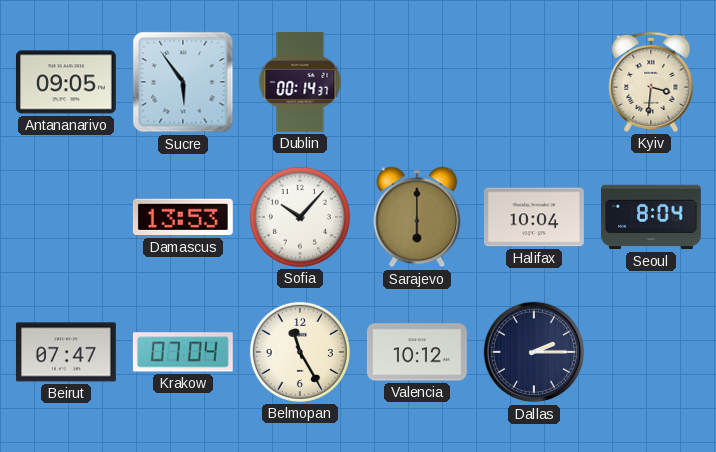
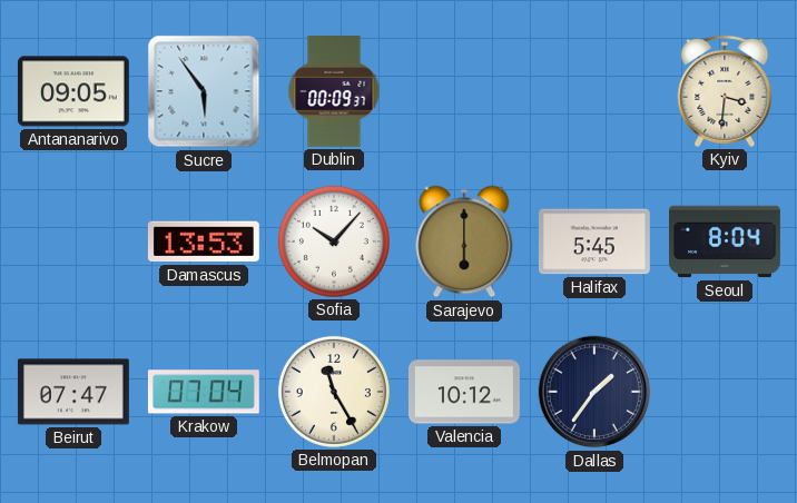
Dublin: 00:14 -> 00:09
Halifax: 10:04 -> 5:45
Dallas: 2:15 -> 1:36
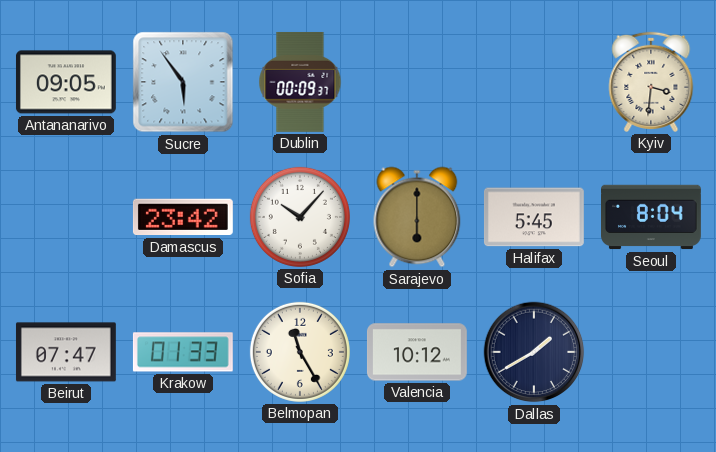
Damascus: 13:53 -> 23:42
Krakow: 07:04 -> 01:33
Dallas: 1:36 -> 1:40
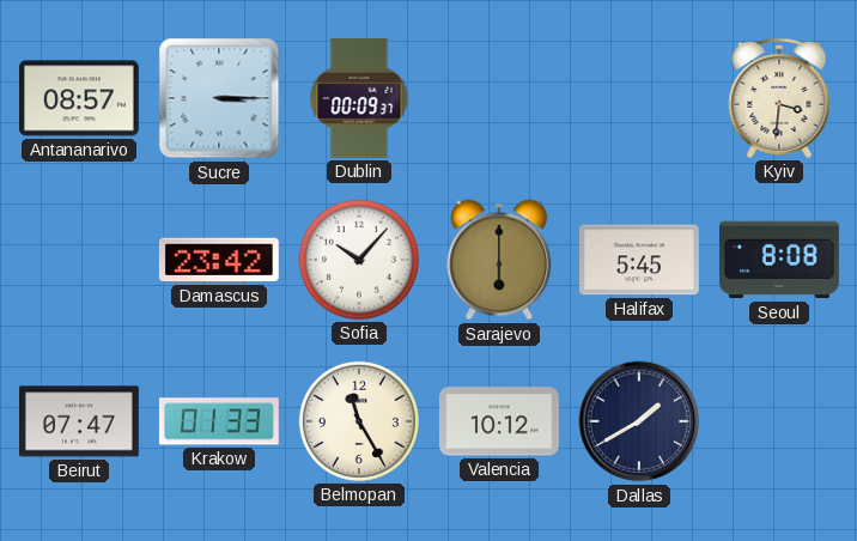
Antananarivo: 09:05 -> 08:57
Sucre: 5:54 -> 3:15
Seoul: 8:04 -> 8:08
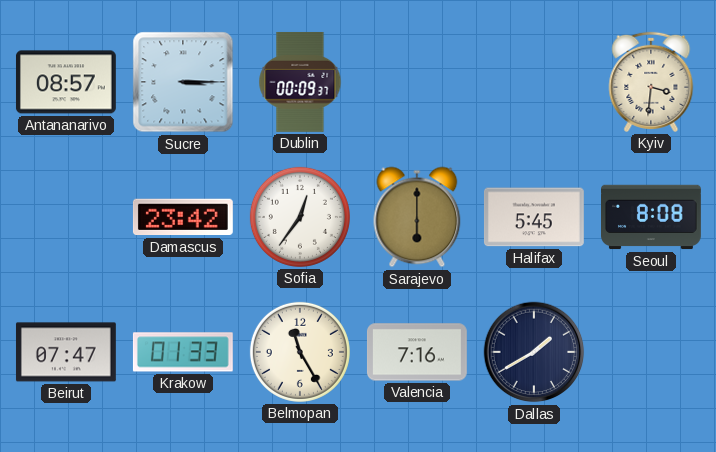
Sofia: 10:07 -> 12:36
Valencia: 10:12 -> 7:16
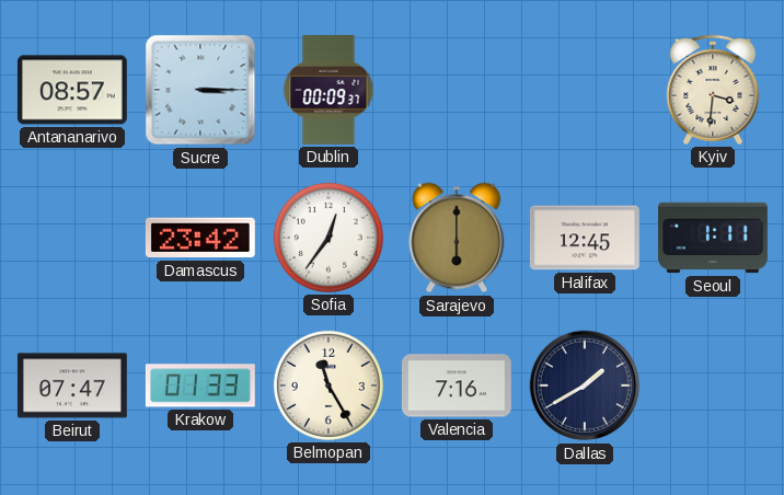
Halifax: 5:45 -> 12:45
Seoul: 8:08 -> 1:11
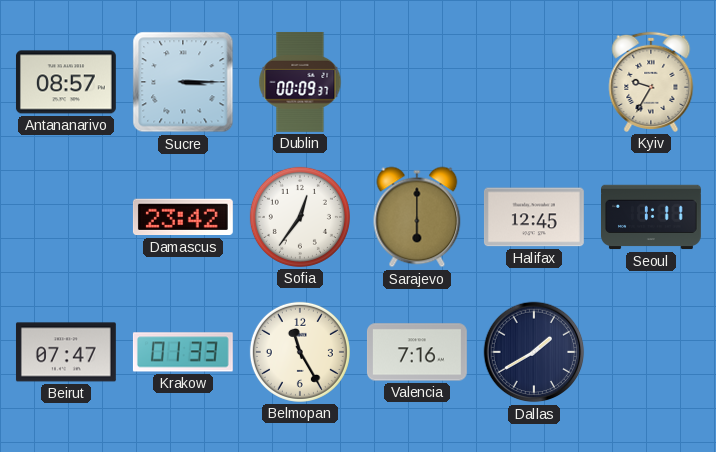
Kyiv: 3:31 -> 9:35
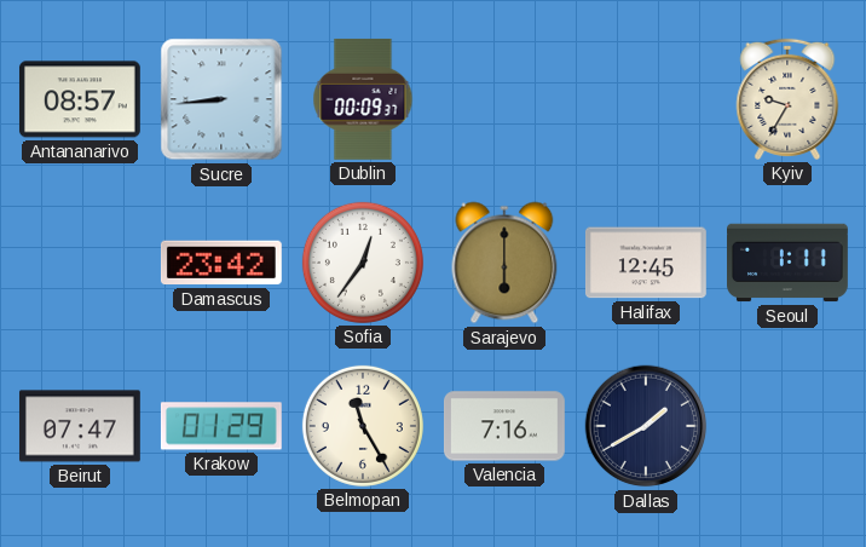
Sucre: 3:15 -> 8:44
Krakow: 01:33 -> 01:29
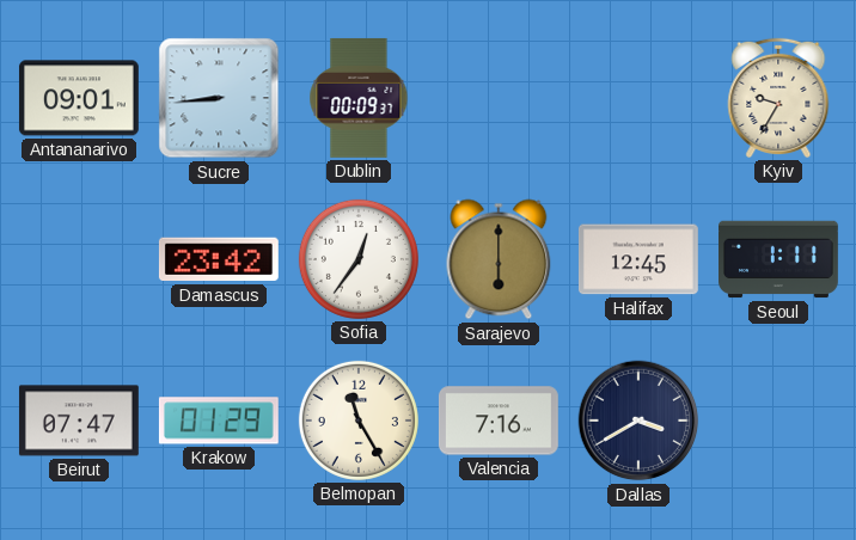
Antananarivo: 08:57 -> 09:01
Dallas: 1:40 -> 3:40
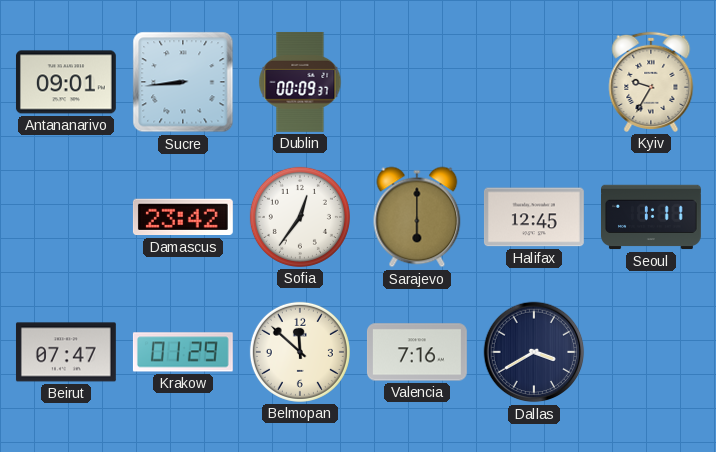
Belmopan: 11:25 -> 11:52
